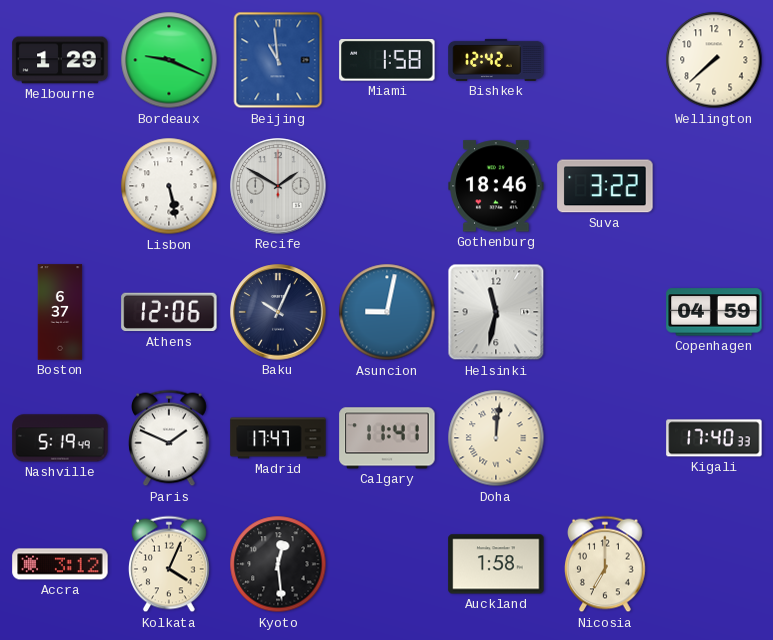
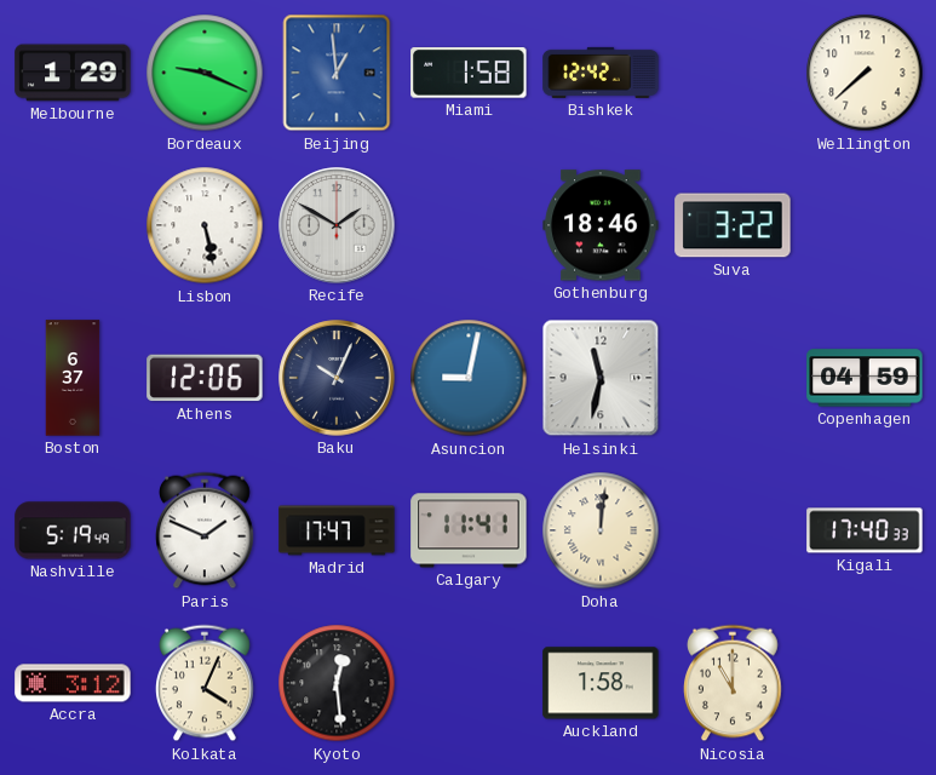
Beijing: 10:59 -> 12:59
Nicosia: 7:00 -> 11:00
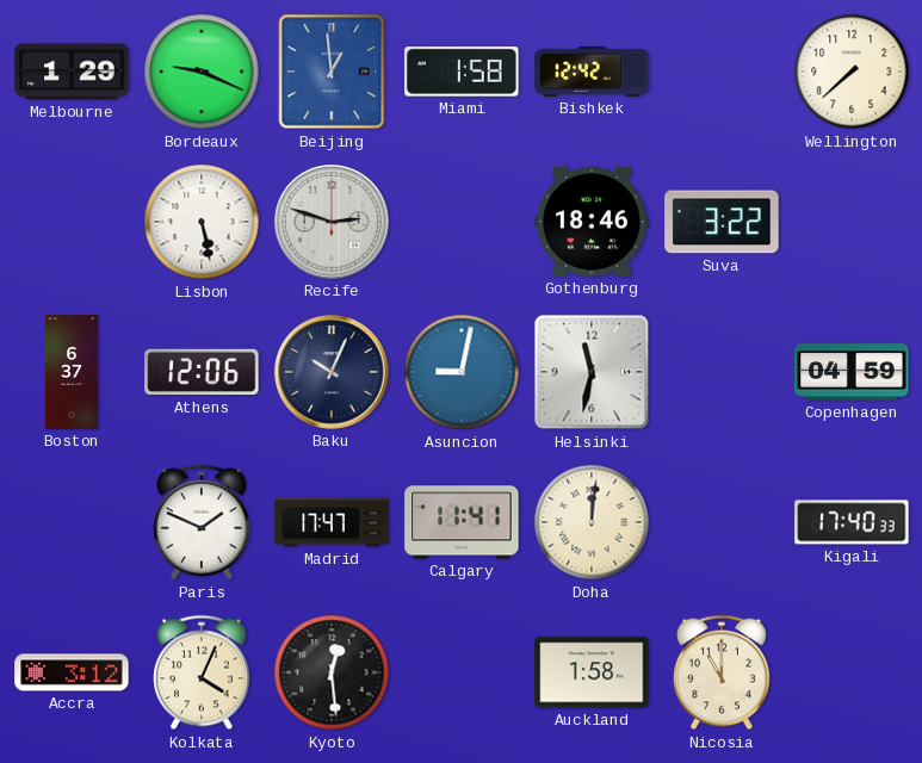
Recife: 1:50 -> 2:48
Nashville: 5:19 -> none
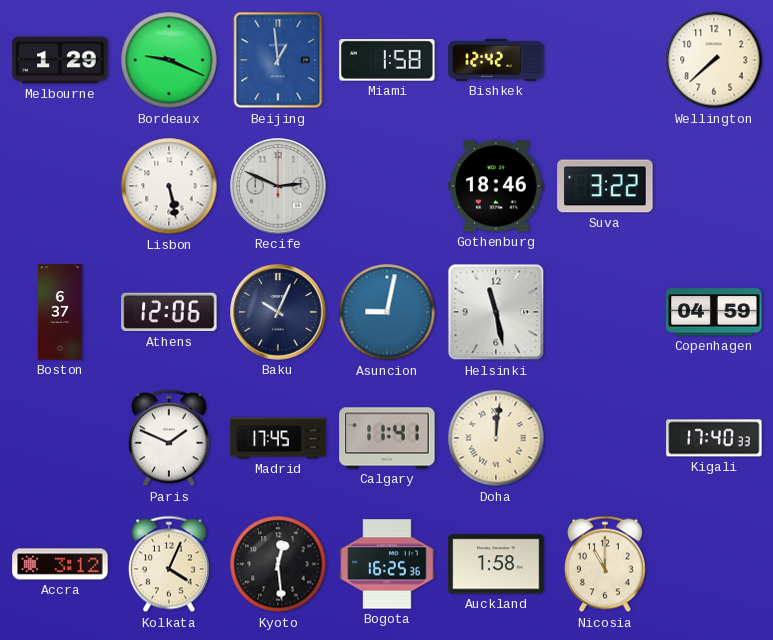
Recife: 2:48 -> 2:49
Helsinki: 11:32 -> 11:28
Madrid: 17:47 -> 17:45
Bogota: none -> 16:25
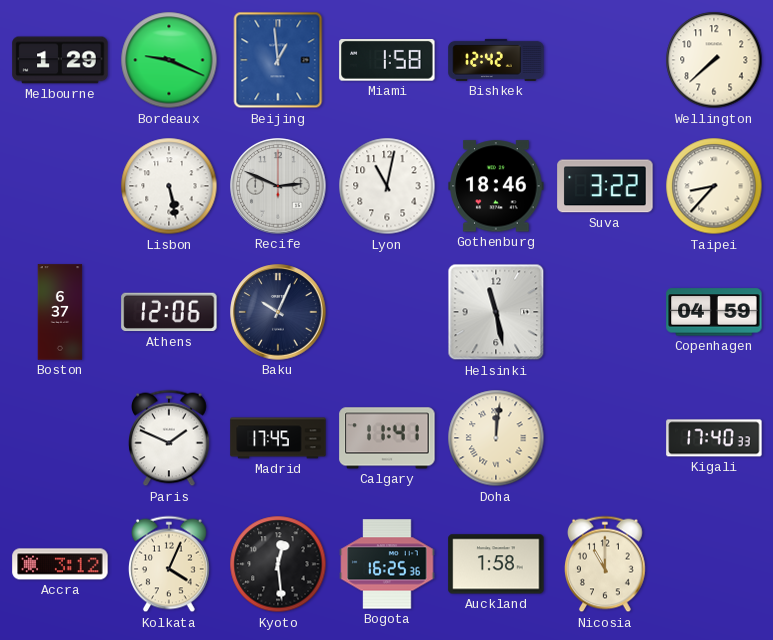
Lyon: none -> 11:02
Taipei: none -> 8:37
Asuncion: 9:02 -> none
